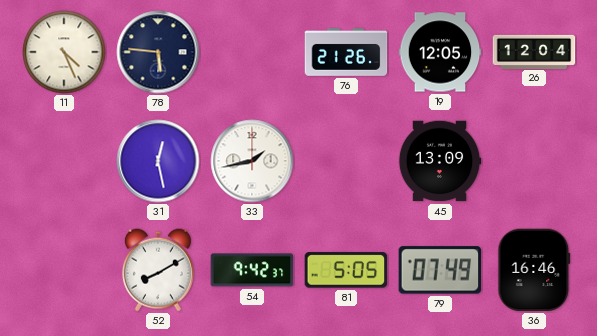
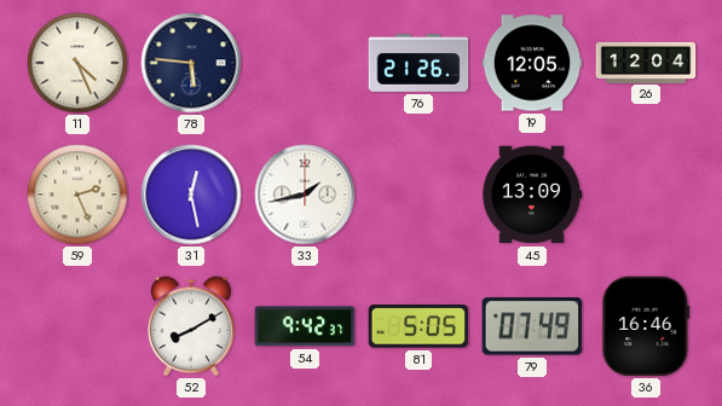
59: none -> 2:26
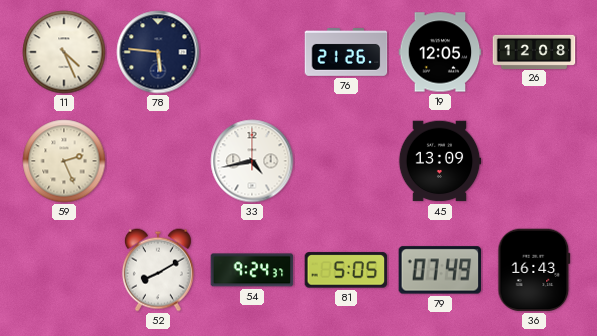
26: 12:04 -> 12:08
31: 12:28 -> none
33: 1:43 -> 4:43
54: 9:42 -> 9:24
36: 16:46 -> 16:43
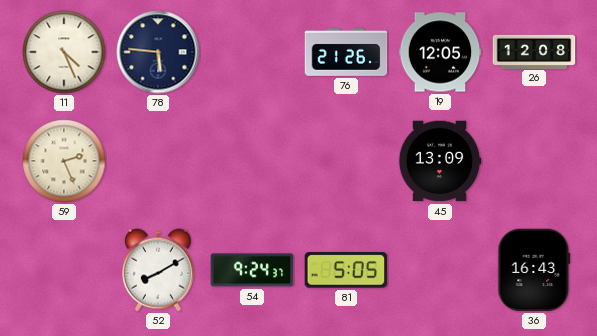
33: 4:43 -> none
79: 07:49 -> none
